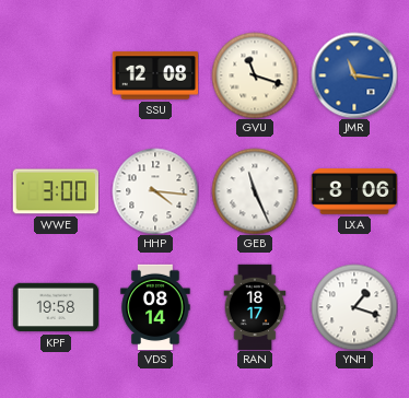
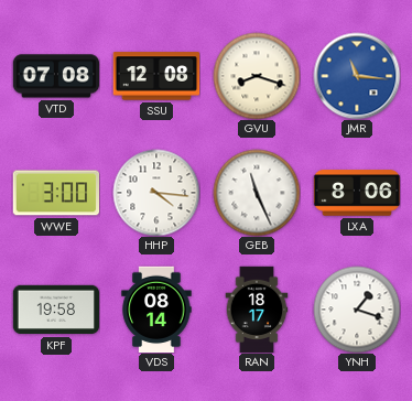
VTD: none -> 07:08
GVU: 11:18 -> 8:18
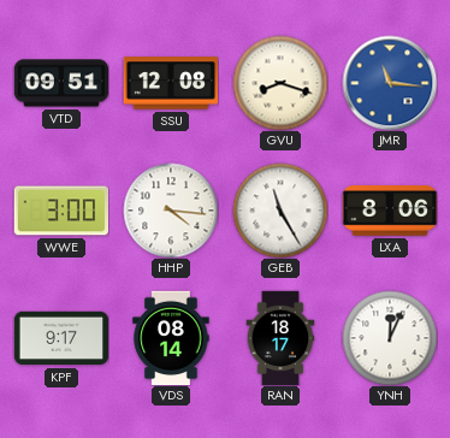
VTD: 07:08 -> 09:51
GEB: 11:26 -> 11:25
KPF: 19:58 -> 9:17
YNH: 1:18 -> 12:04
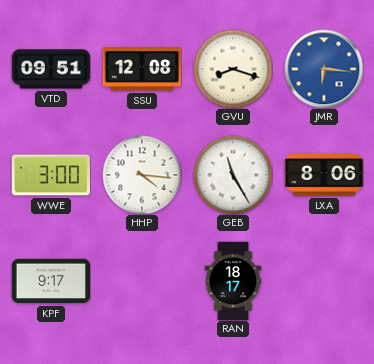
JMR: 11:16 -> 6:16
VDS: 08:14 -> none
YNH: 12:04 -> none
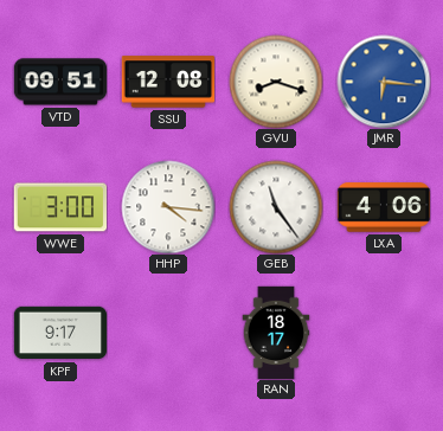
GEB: 11:25 -> 11:24
LXA: 8:06 -> 4:06
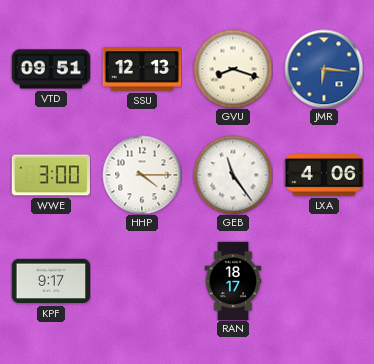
SSU: 12:08 -> 12:13
HHP: 4:16 -> 4:15
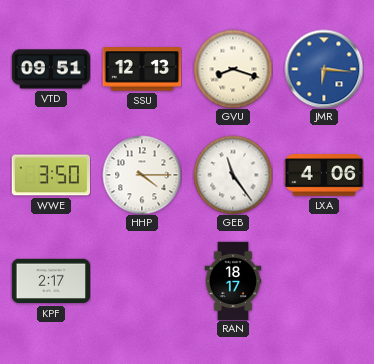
WWE: 3:00 -> 3:50
KPF: 9:17 -> 2:17
